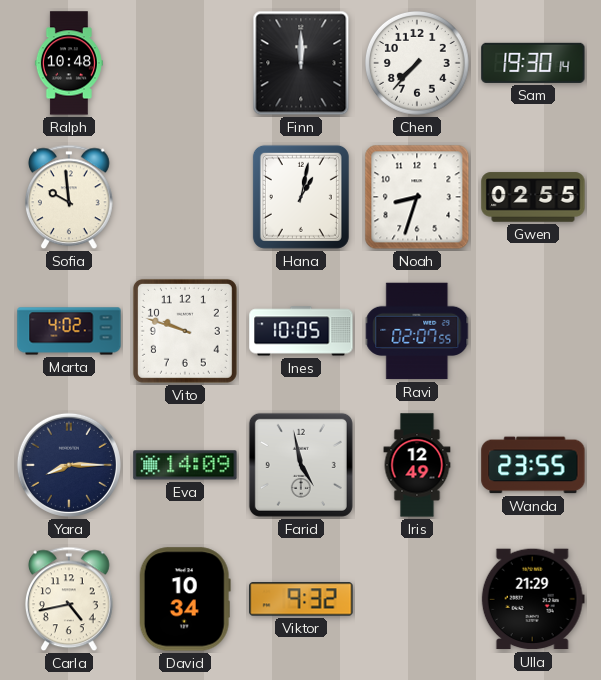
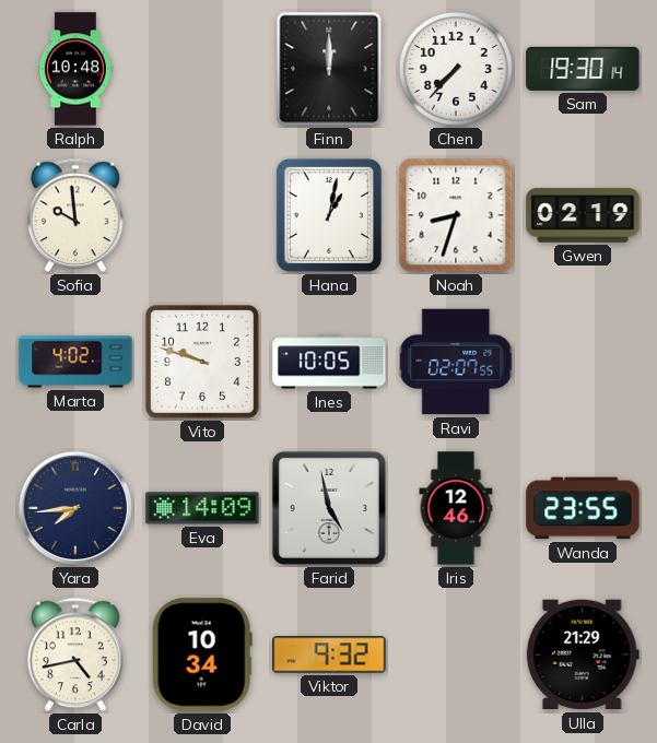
Gwen: 02:55 -> 02:19
Yara: 8:15 -> 7:44
Iris: 12:49 -> 12:46
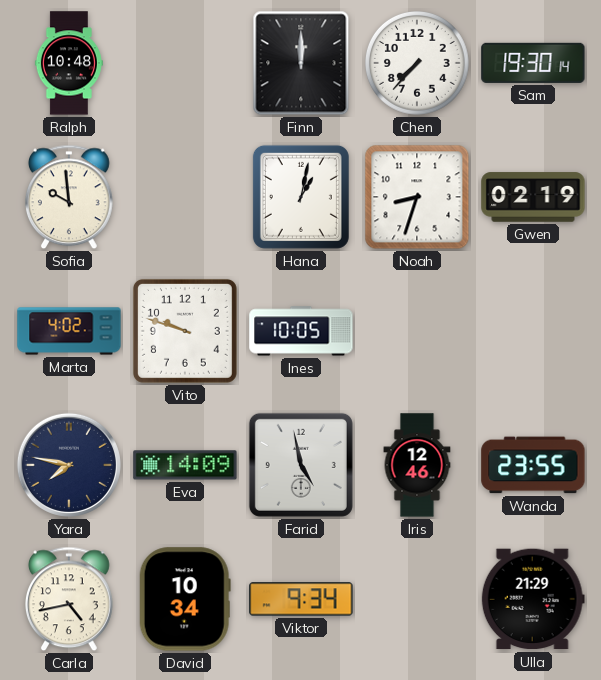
Ravi: 02:07 -> none
Yara: 7:44 -> 7:47
Viktor: 9:32 -> 9:34
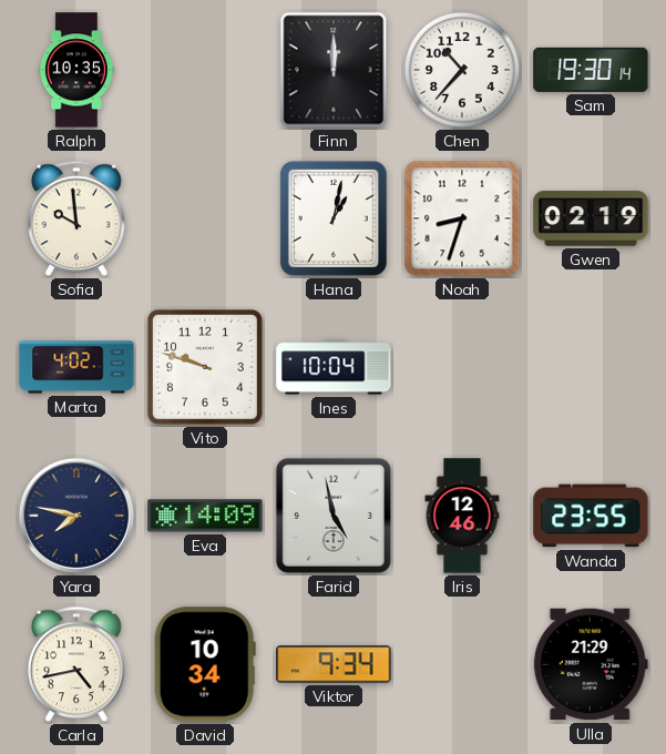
Ralph: 10:48 -> 10:35
Chen: 7:37 -> 10:37
Ines: 10:05 -> 10:04
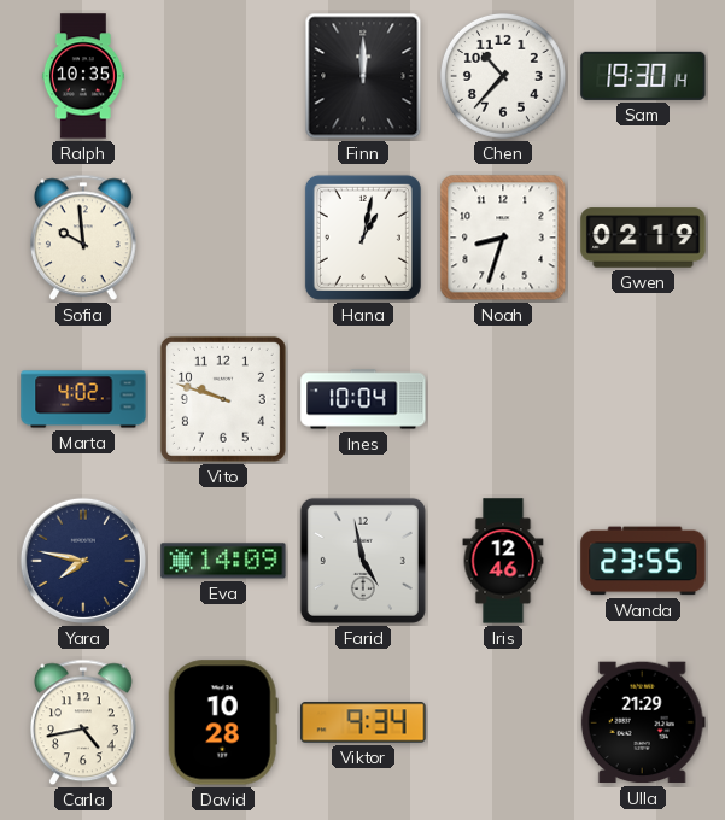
David: 10:34 -> 10:28
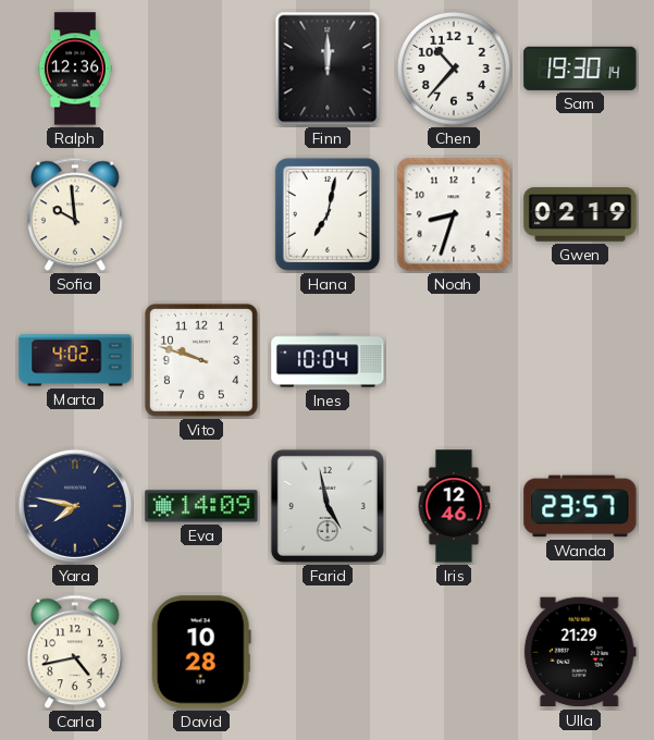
Ralph: 10:35 -> 12:36
Hana: 1:02 -> 7:02
Wanda: 23:55 -> 23:57
Viktor: 9:34 -> none
